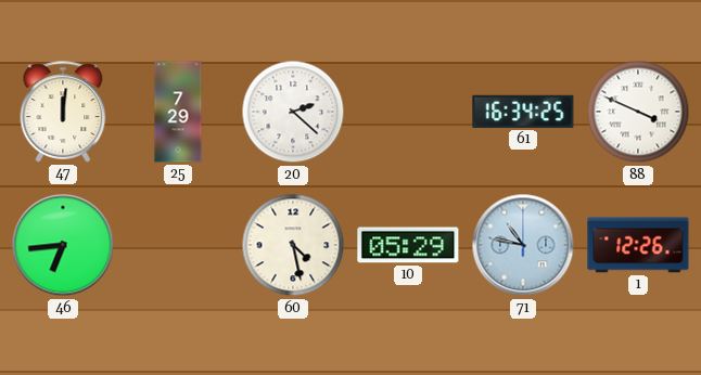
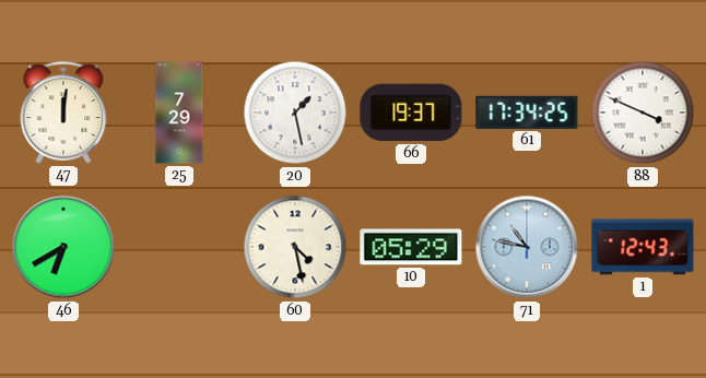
20: 2:22 -> 1:28
66: none -> 19:37
61: 16:34 -> 17:34
46: 6:44 -> 6:40
1: 12:26 -> 12:43
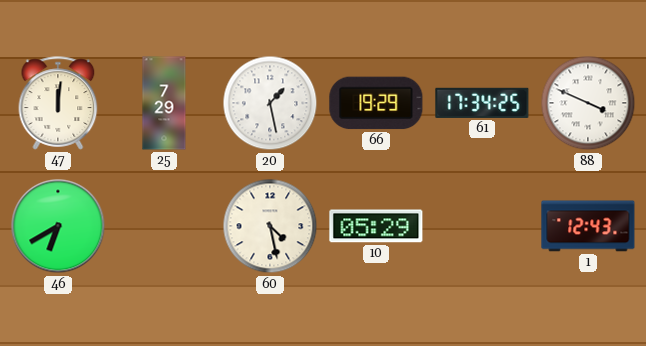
66: 19:37 -> 19:29
71: 10:47 -> none
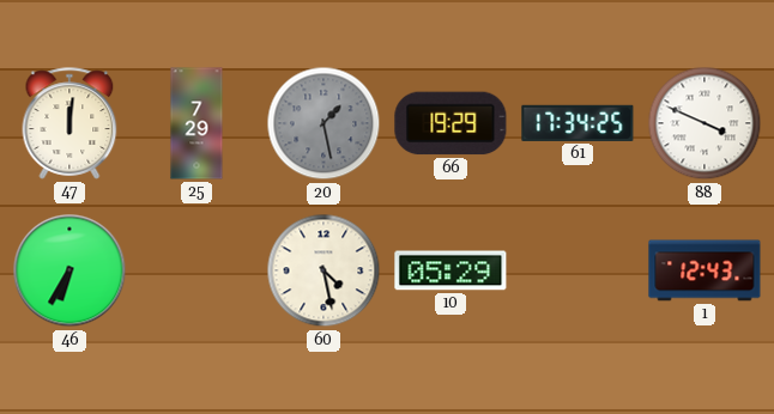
20 dial: white -> grey
46: 6:40 -> 6:35
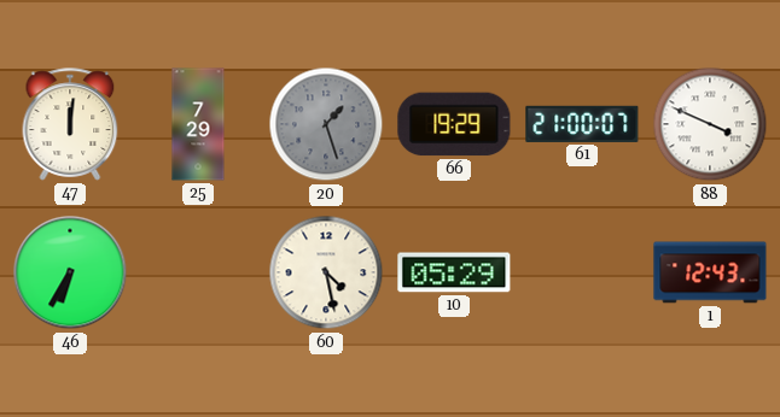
20: 1:28 -> 1:27
61: 17:34 -> 21:00
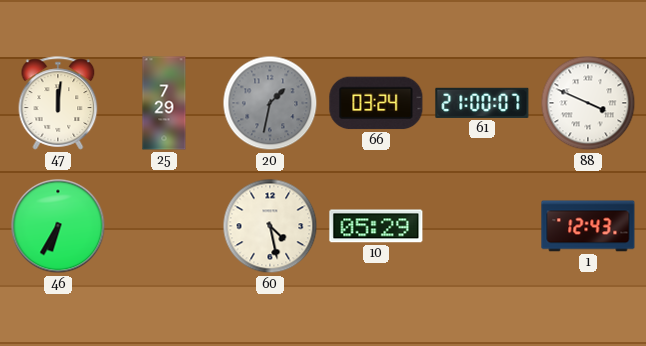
20: 1:27 -> 1:32
66: 19:29 -> 03:24
